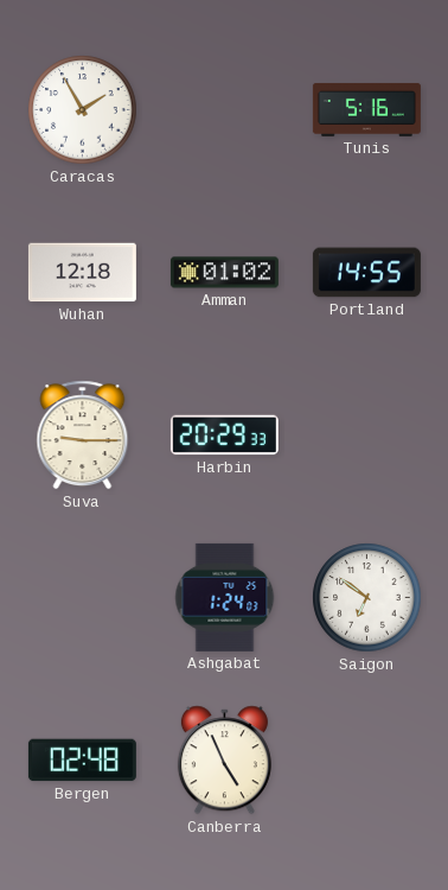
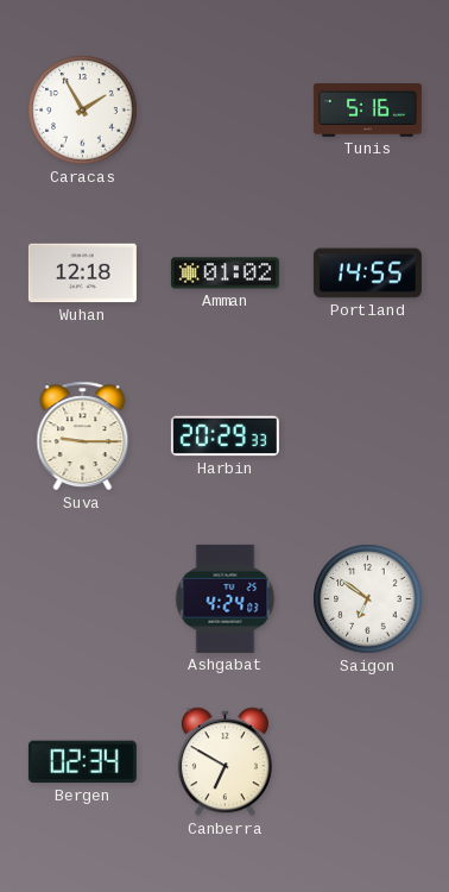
Ashgabat: 1:24 -> 4:24
Bergen: 02:48 -> 02:34
Canberra: 4:56 -> 6:50
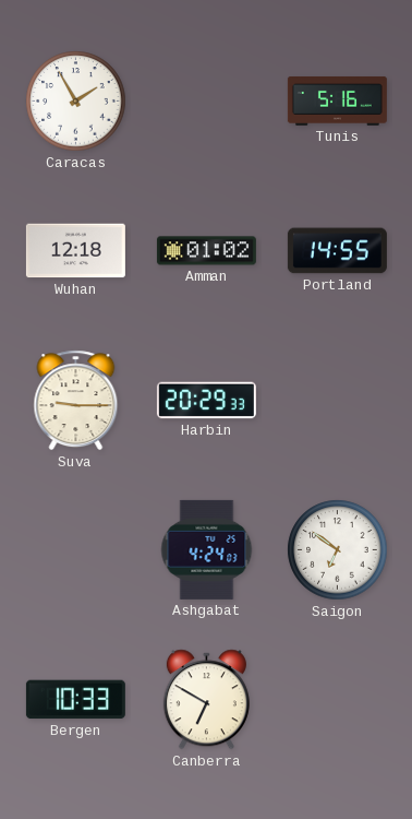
Bergen: 02:34 -> 10:33
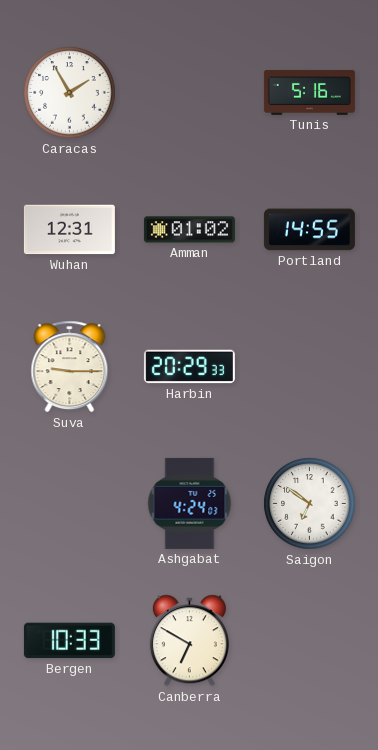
Wuhan: 12:18 -> 12:31
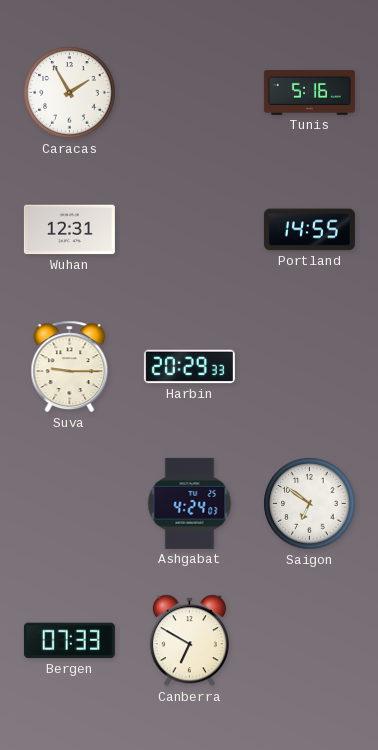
Amman: 01:02 -> none
Bergen: 10:33 -> 07:33
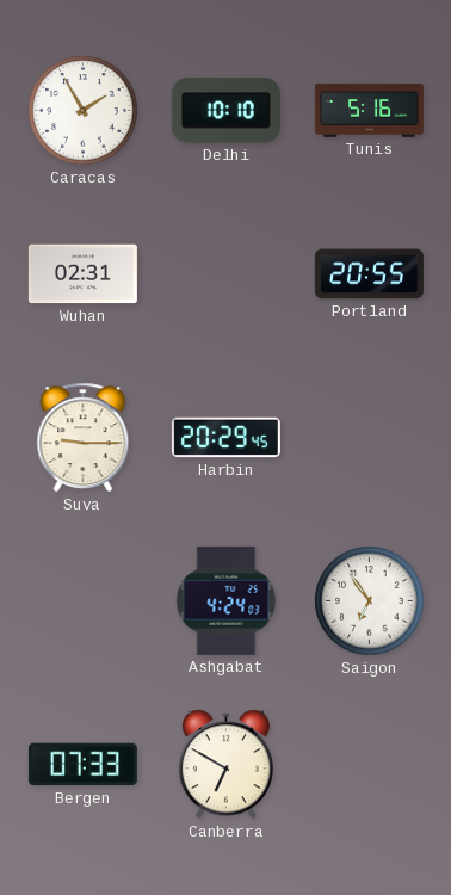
Delhi: none -> 10:10
Wuhan: 12:31 -> 02:31
Portland: 14:55 -> 20:55
Harbin: 20:29:33 -> 20:29:45
Saigon: 6:51 -> 6:54
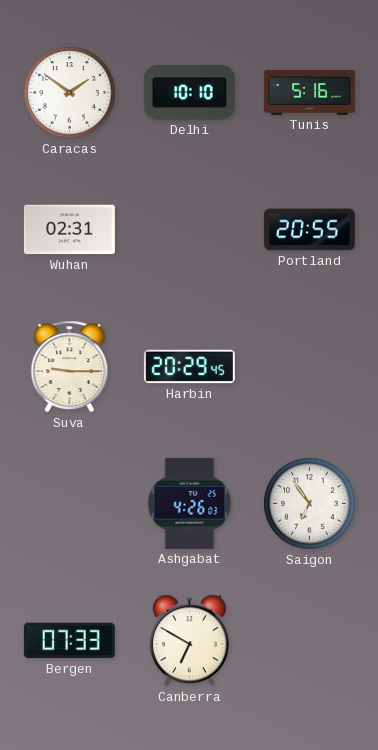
Caracas: 1:55 -> 1:51
Ashgabat: 4:24 -> 4:26
